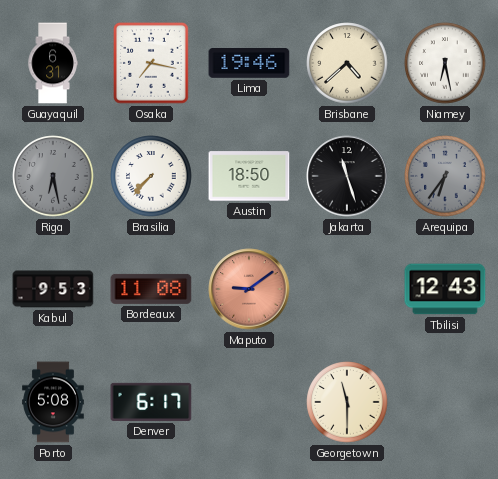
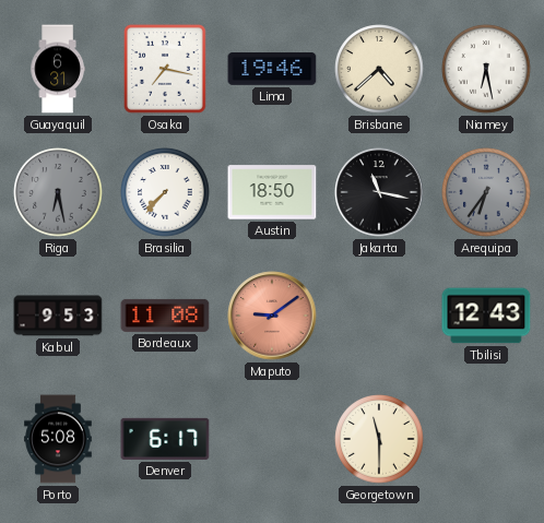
Jakarta: 11:27 -> 11:17
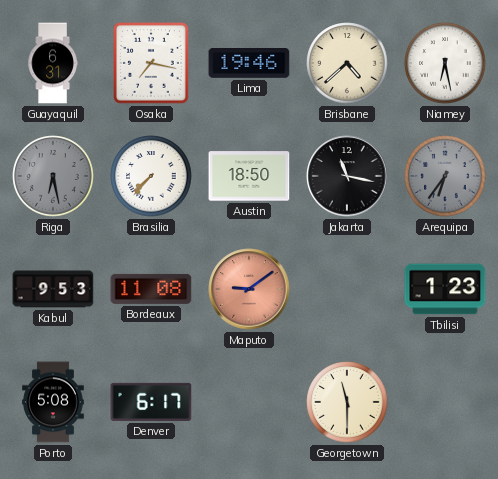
Tbilisi: 12:43 -> 1:23
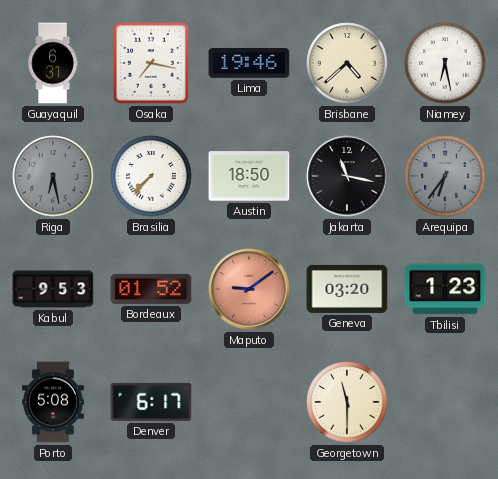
Bordeaux: 11:08 -> 01:52
Geneva: none -> 03:20
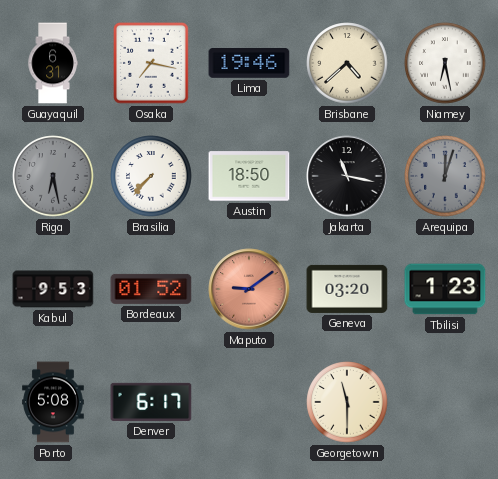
Arequipa: 6:36 -> 12:03
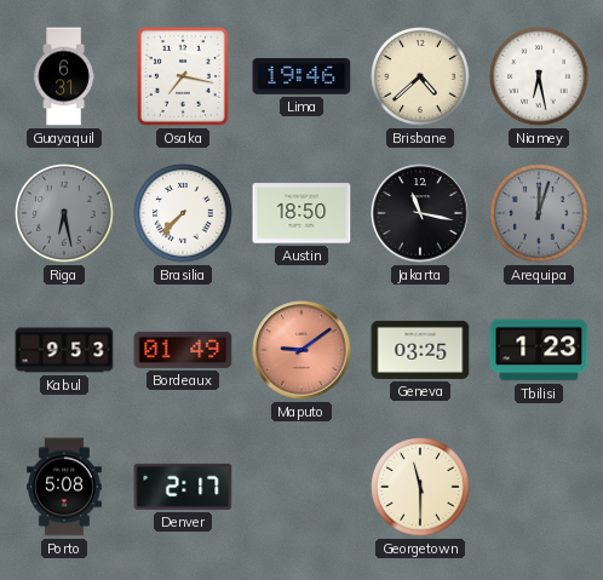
Bordeaux: 01:52 -> 01:49
Geneva: 03:20 -> 03:25
Denver: 6:17 -> 2:17
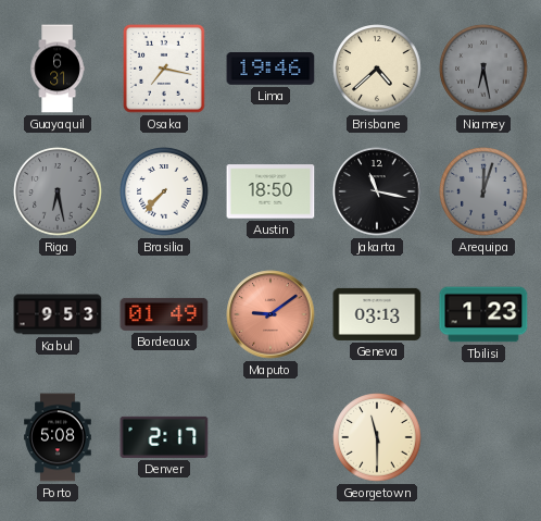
Niamey dial: white -> grey
Geneva: 03:25 -> 03:13
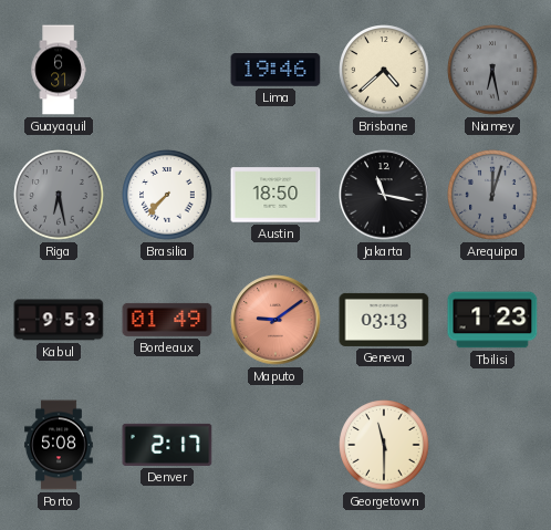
Osaka: 7:17 -> none
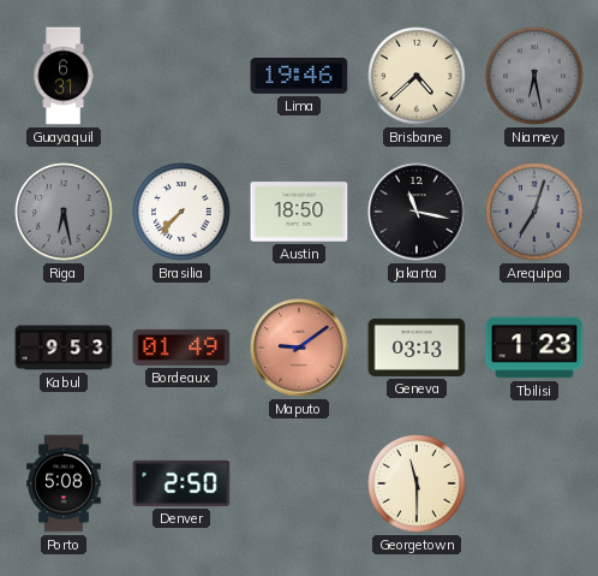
Arequipa: 12:03 -> 7:03
Denver: 2:17 -> 2:50
